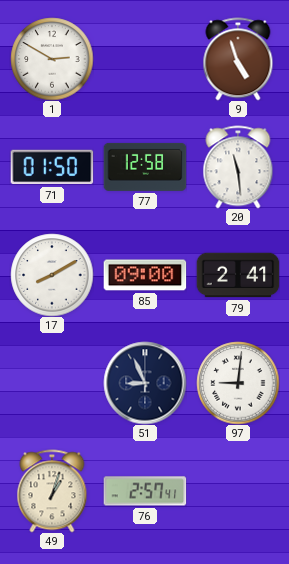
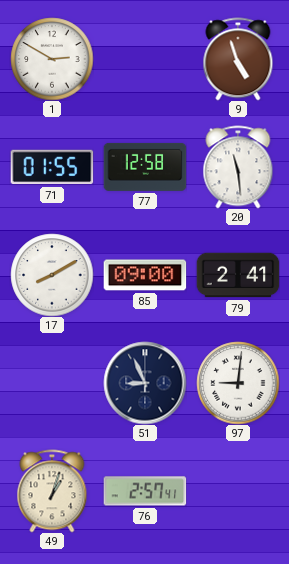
71: 01:50 -> 01:55
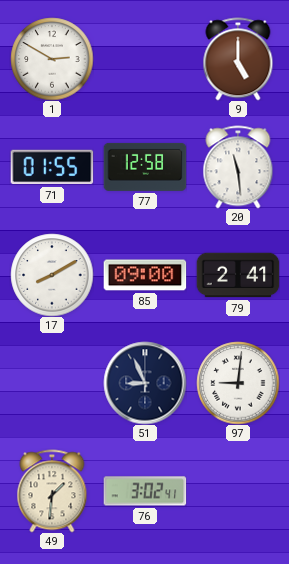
9: 4:57 -> 5:00
49: 1:03 -> 1:31
76: 2:57 -> 3:02
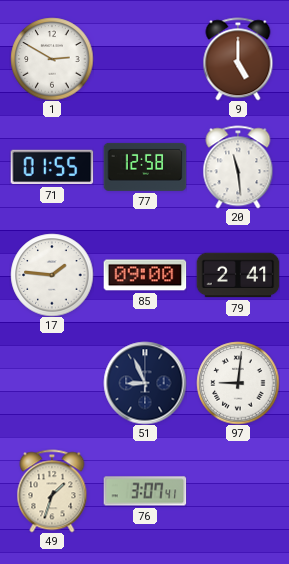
17: 8:10 -> 1:46
49: 1:31 -> 1:33
76: 3:02 -> 3:07
